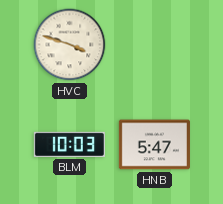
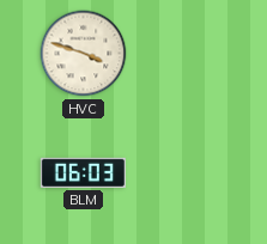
BLM: 10:03 -> 06:03
HNB: 5:47 -> none
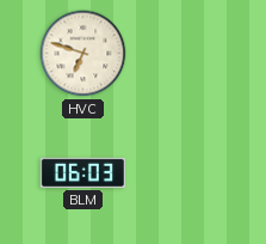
HVC: 3:48 -> 6:48
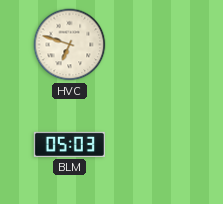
BLM: 06:03 -> 05:03
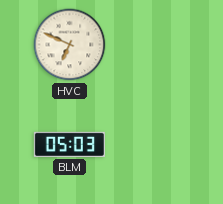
HVC: 6:48 -> 6:49
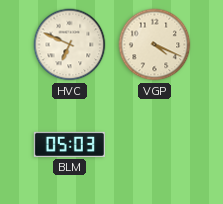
VGP: none -> 4:19
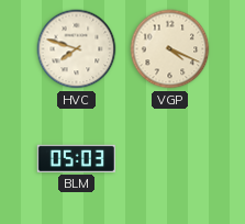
HVC: 6:49 -> 7:48
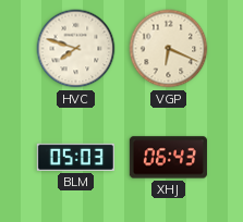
VGP: 4:19 -> 6:19
XHJ: none -> 06:43
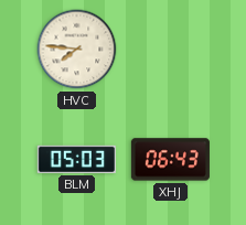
HVC: 7:48 -> 7:46
VGP: 6:19 -> none
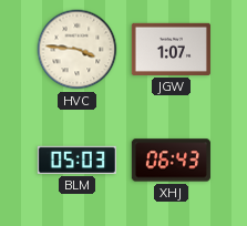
HVC: 7:46 -> 3:46
JGW: none -> 1:07
